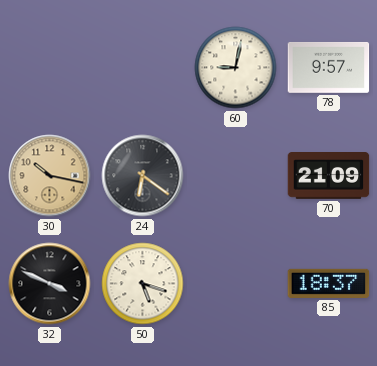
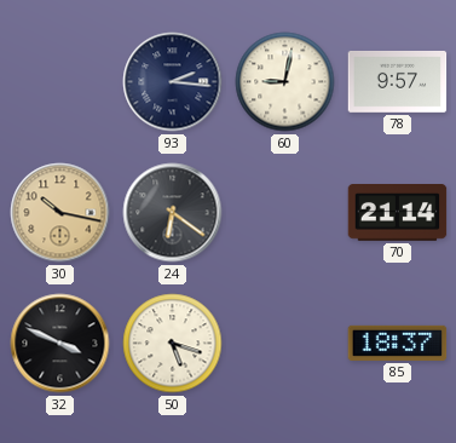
93: none -> 2:16
70: 21:09 -> 21:14
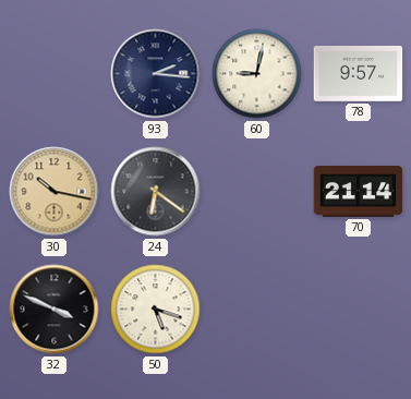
85: 18:37 -> none
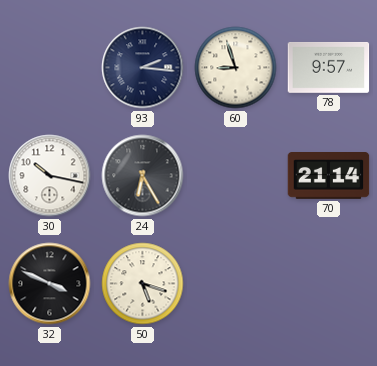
60: 9:02 -> 8:57
30 dial: champagne -> white
24: 6:21 -> 6:25
